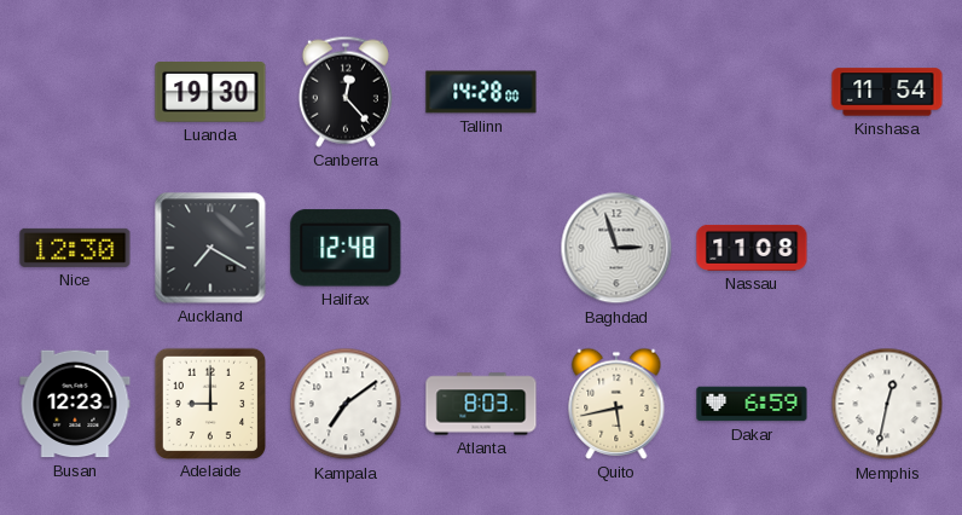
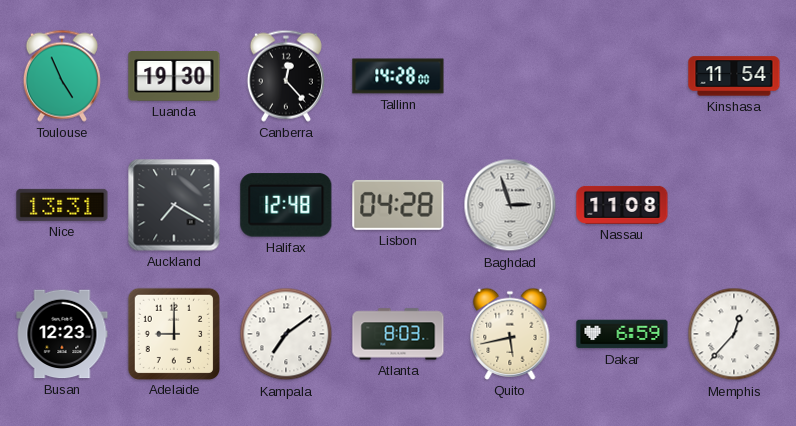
Toulouse: none -> 4:56
Nice: 12:30 -> 13:31
Lisbon: none -> 04:28
Memphis: 12:32 -> 12:37
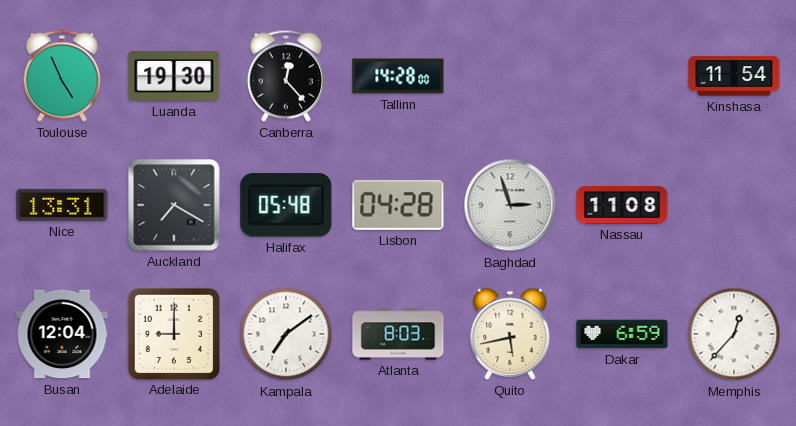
Halifax: 12:48 -> 05:48
Busan: 12:23 -> 12:04
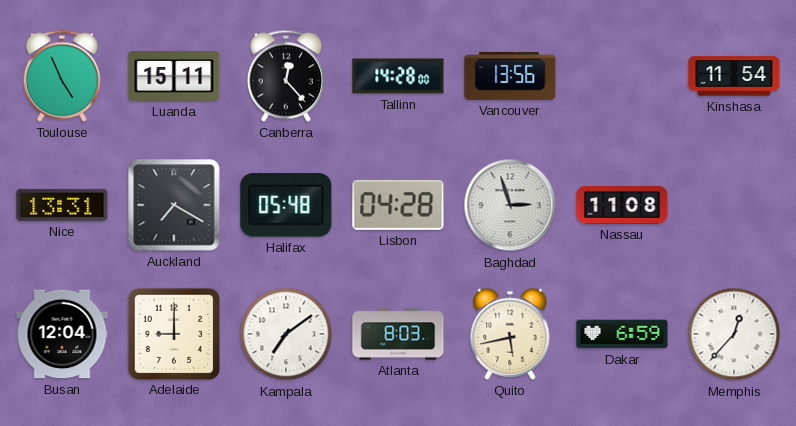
Luanda: 19:30 -> 15:11
Vancouver: none -> 13:56
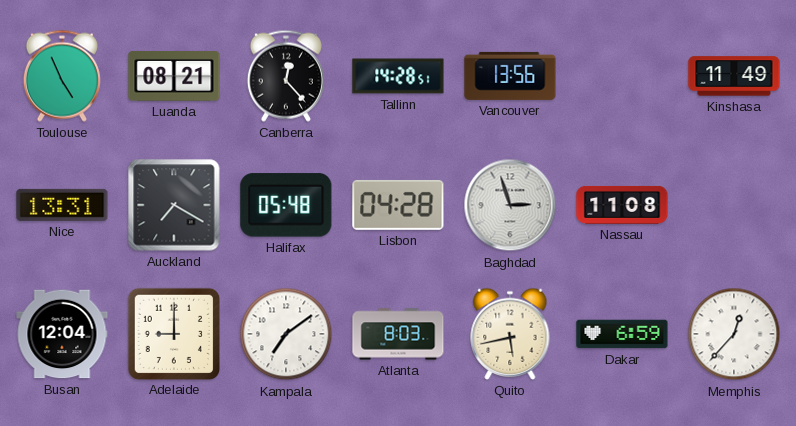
Luanda: 15:11 -> 08:21
Tallinn: 14:28:00 -> 14:28:51
Kinshasa: 11:54 -> 11:49
